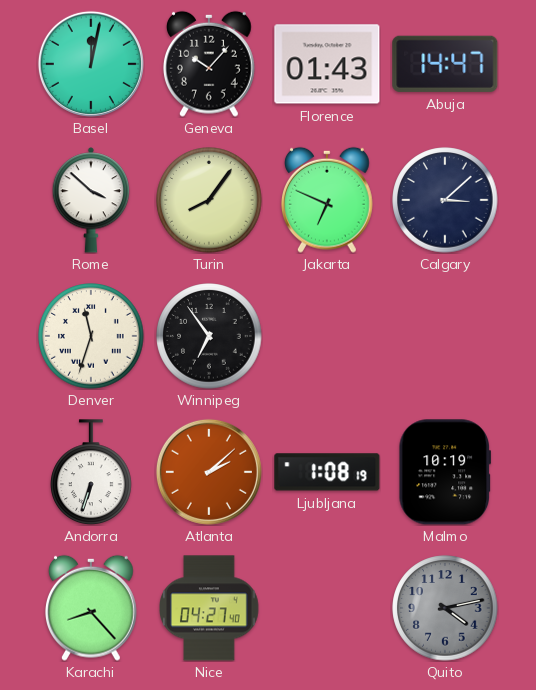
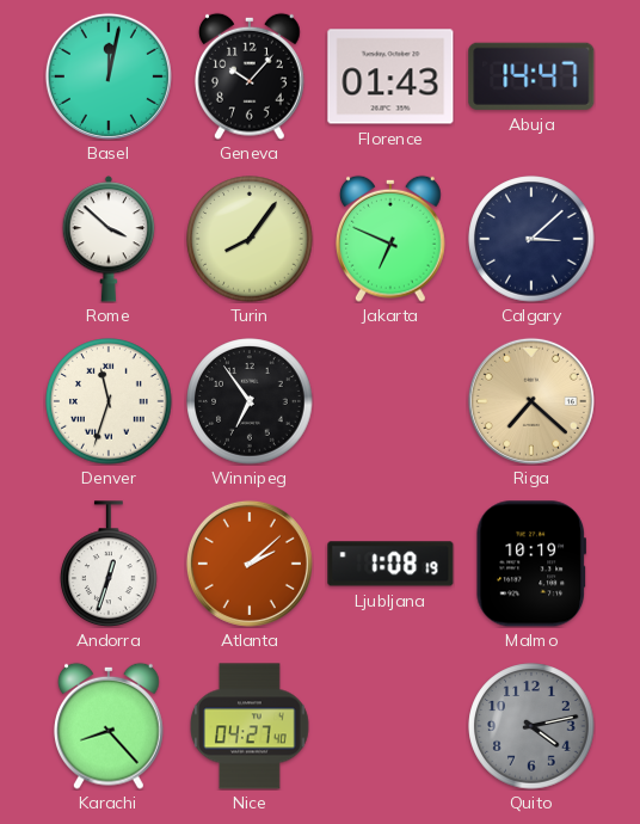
Riga: none -> 7:22
Andorra: 6:33 -> 12:33
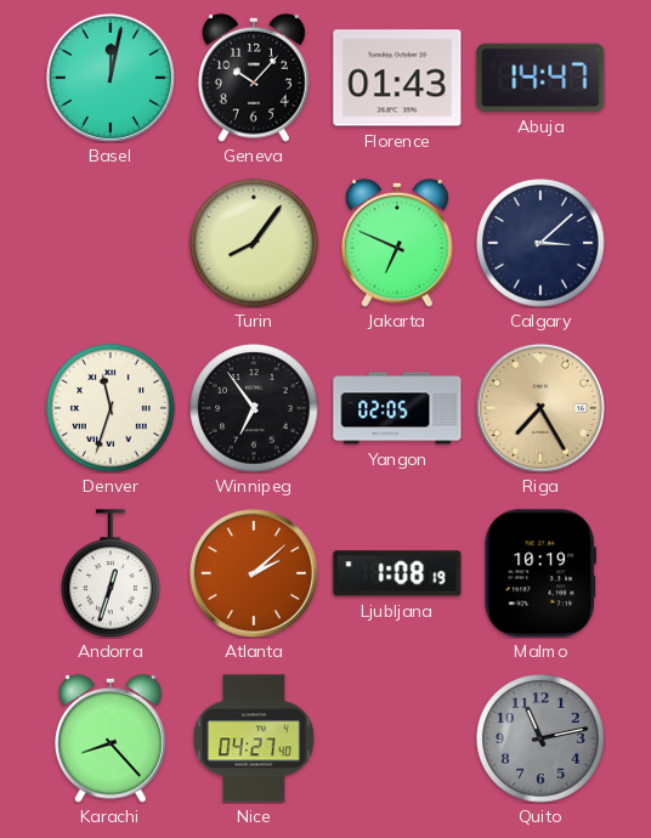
Rome: 3:52 -> none
Yangon: none -> 02:05
Riga: 7:22 -> 7:25
Quito: 4:13 -> 11:13
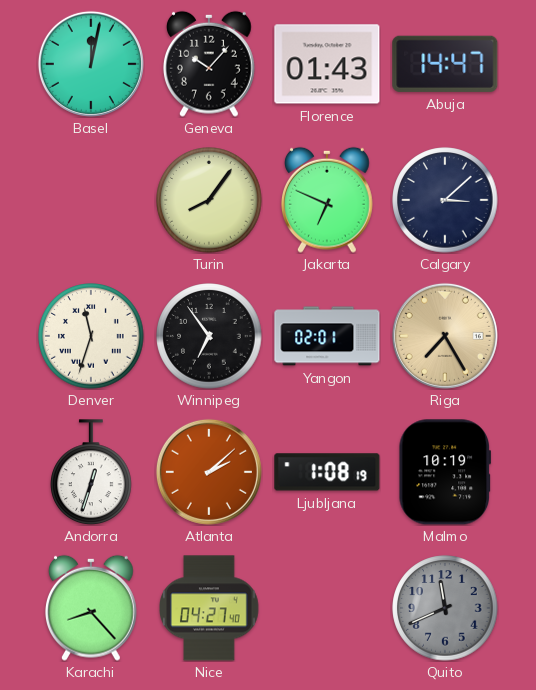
Yangon: 02:05 -> 02:01
Quito: 11:13 -> 11:41
